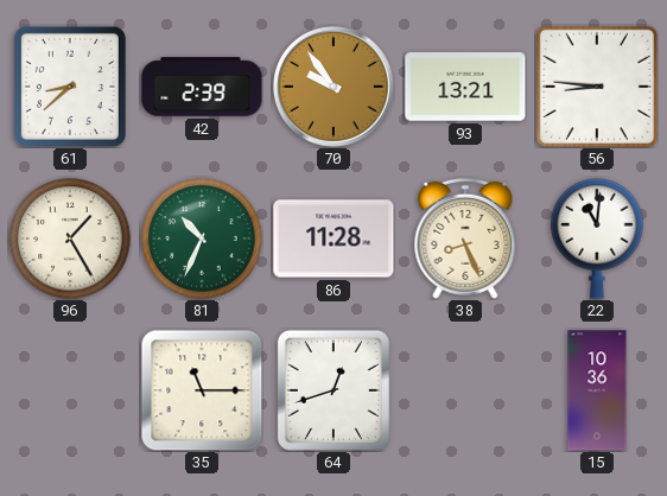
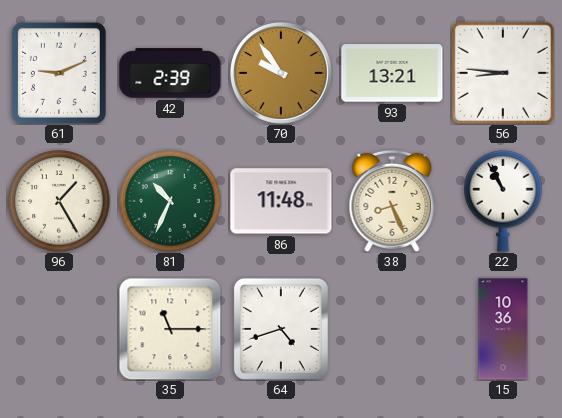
61: 8:38 -> 9:11
86: 11:28 -> 11:48
22: 11:01 -> 10:56
64: 12:42 -> 4:42
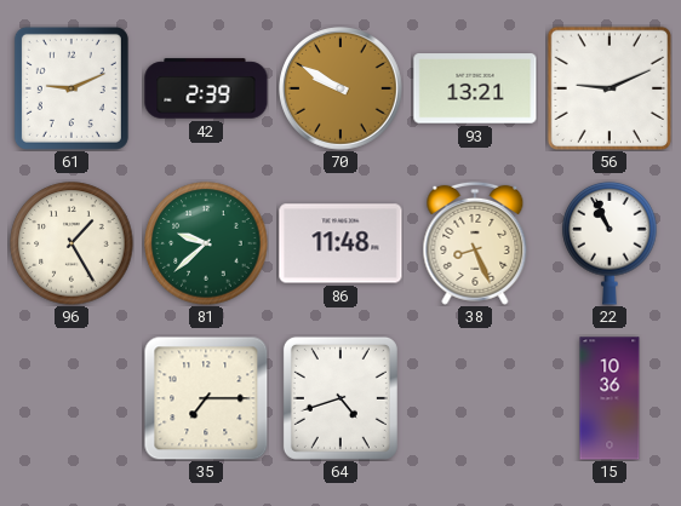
70: 9:54 -> 9:50
56: 8:46 -> 9:11
81: 10:34 -> 9:38
35: 11:15 -> 7:15
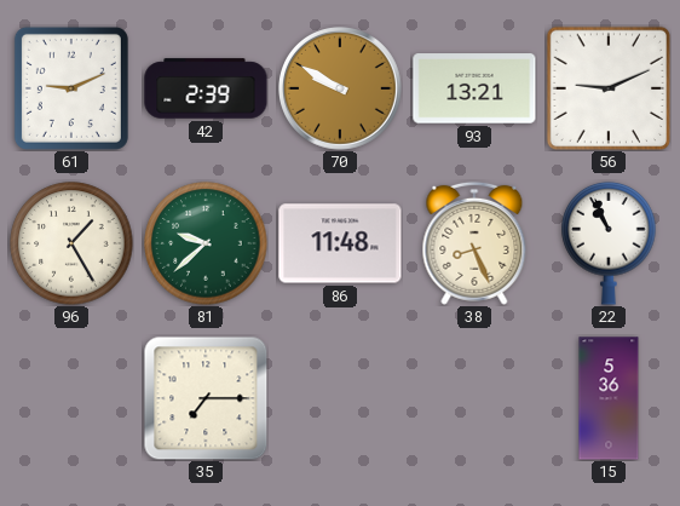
64: 4:42 -> none
15: 10:36 -> 5:36
